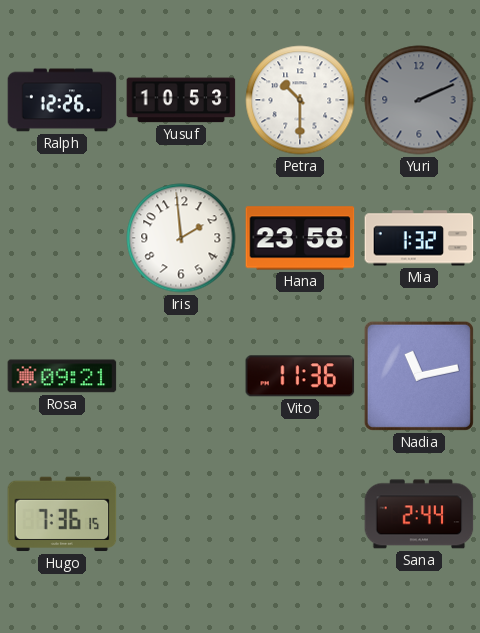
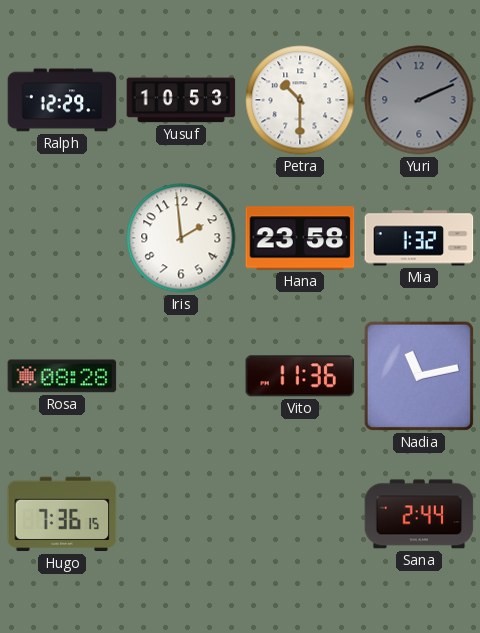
Ralph: 12:26 -> 12:29
Rosa: 09:21 -> 08:28
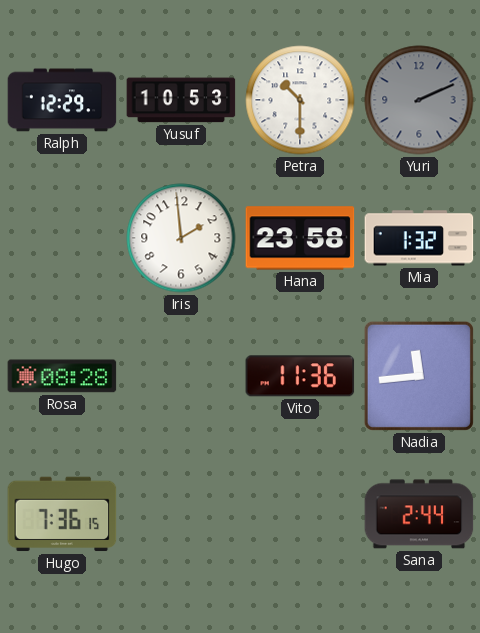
Nadia: 11:13 -> 11:44
